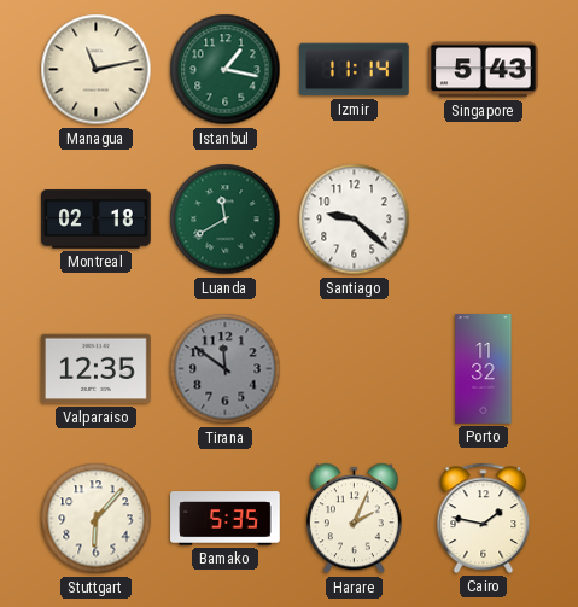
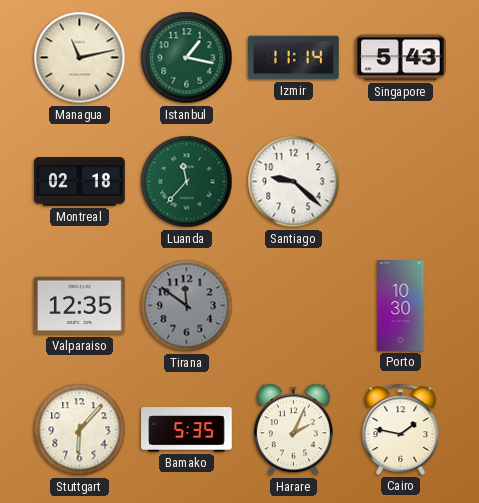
Luanda: 11:40 -> 11:37
Porto: 11:32 -> 10:30
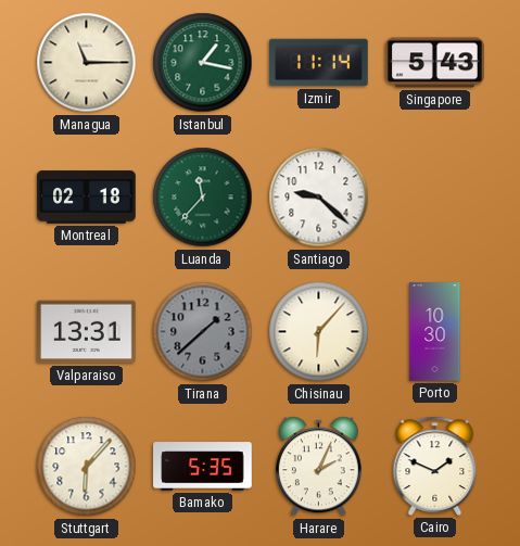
Managua: 11:13 -> 11:15
Valparaiso: 12:35 -> 13:31
Tirana: 11:51 -> 1:38
Chisinau: none -> 6:07
Cairo: 1:47 -> 1:49
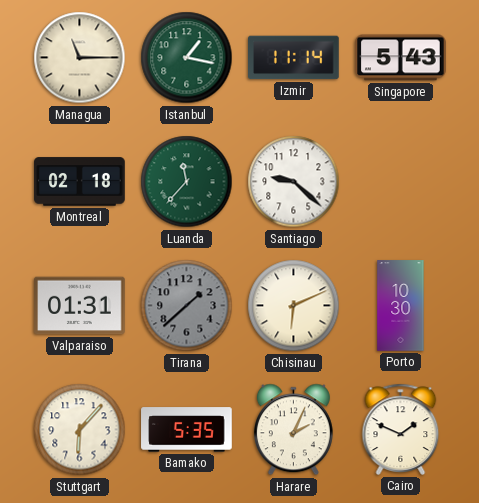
Valparaiso: 13:31 -> 01:31
Chisinau: 6:07 -> 6:11
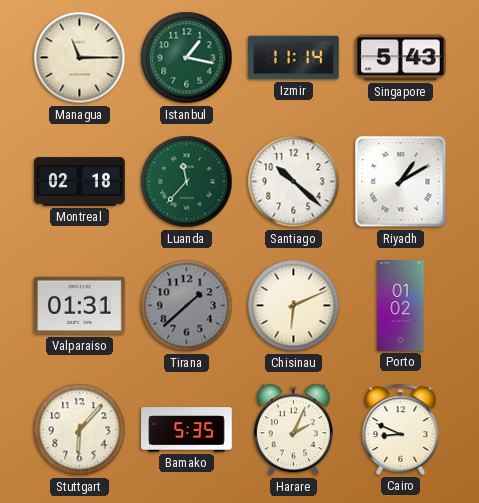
Santiago: 9:22 -> 10:22
Riyadh: none -> 1:10
Porto: 10:30 -> 01:02
Cairo: 1:49 -> 8:49
